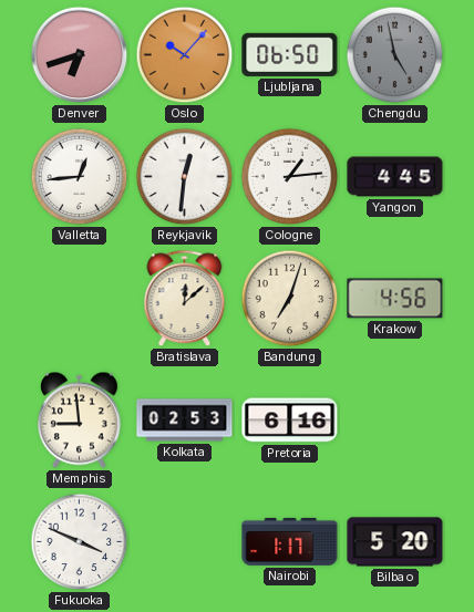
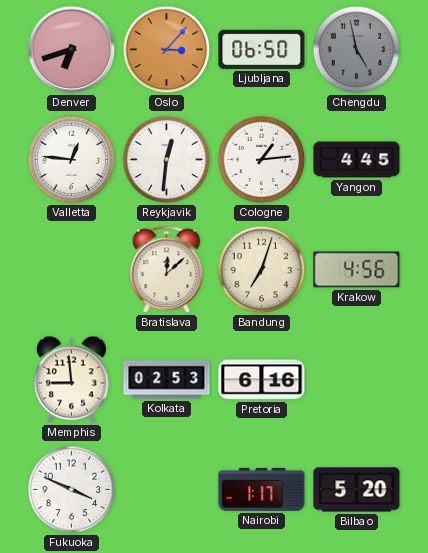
Oslo: 10:07 -> 3:07
Valletta: 12:44 -> 12:46
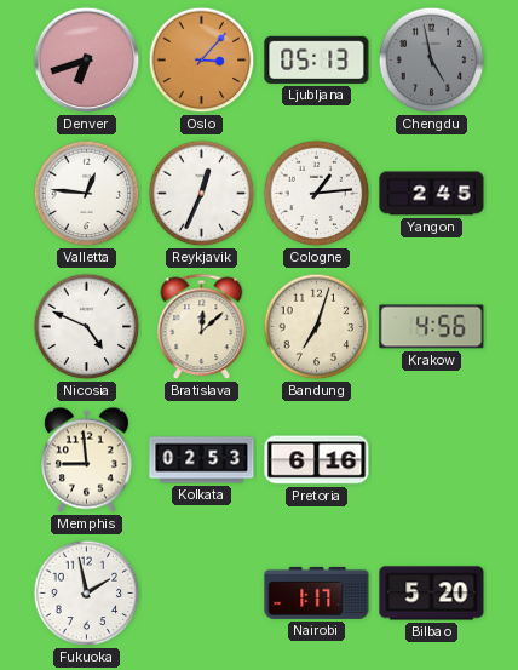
Ljubljana: 06:50 -> 05:13
Reykjavik: 12:31 -> 12:34
Yangon: 4:45 -> 2:45
Nicosia: none -> 4:49
Fukuoka: 3:49 -> 1:58
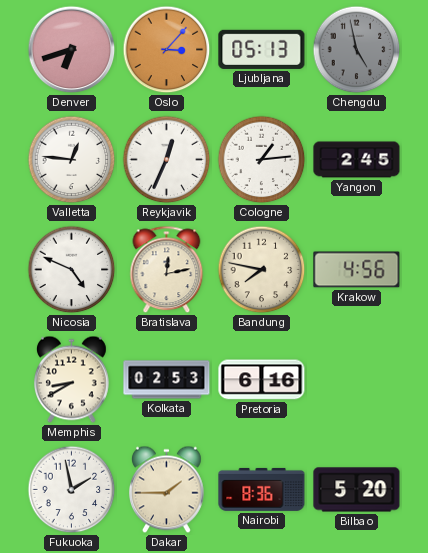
Bratislava: 12:08 -> 12:13
Bandung: 7:03 -> 7:47
Memphis: 8:59 -> 8:40
Dakar: none -> 1:45
Nairobi: 1:17 -> 8:36
